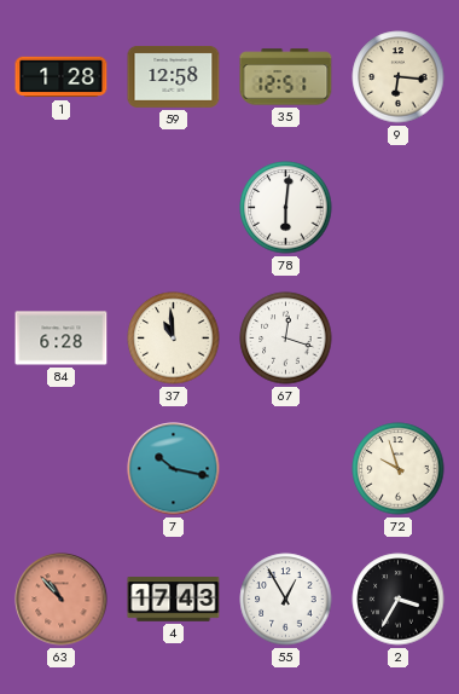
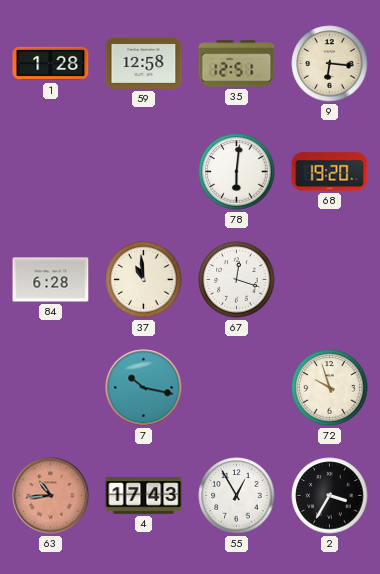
68: none -> 19:20
63: 10:53 -> 10:44
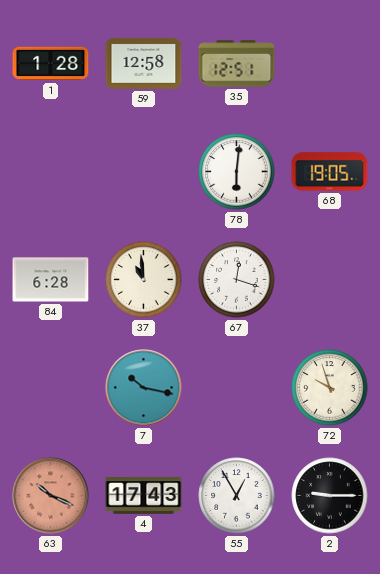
9: 6:16 -> none
68: 19:20 -> 19:05
63: 10:44 -> 10:19
2: 3:35 -> 9:15
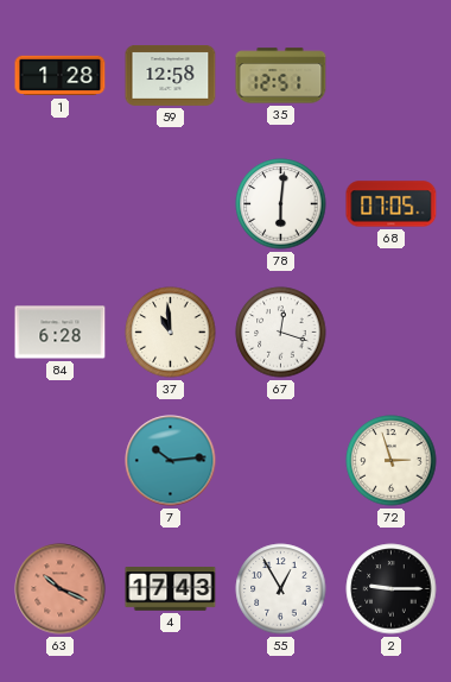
68: 19:05 -> 07:05
7: 10:17 -> 10:14
72: 9:57 -> 2:57
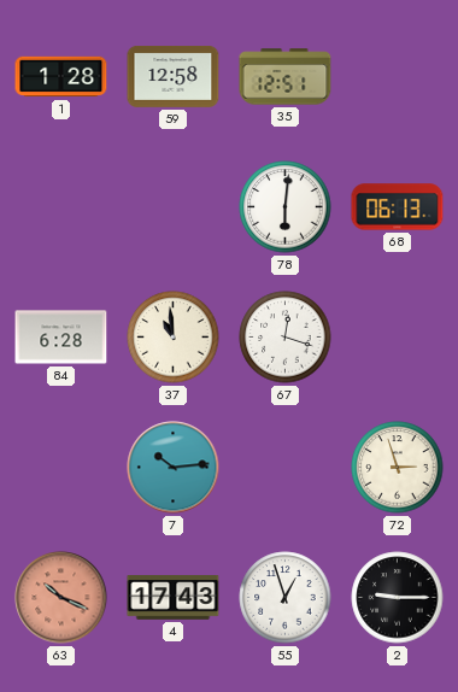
68: 07:05 -> 06:13
55: 12:55 -> 12:57
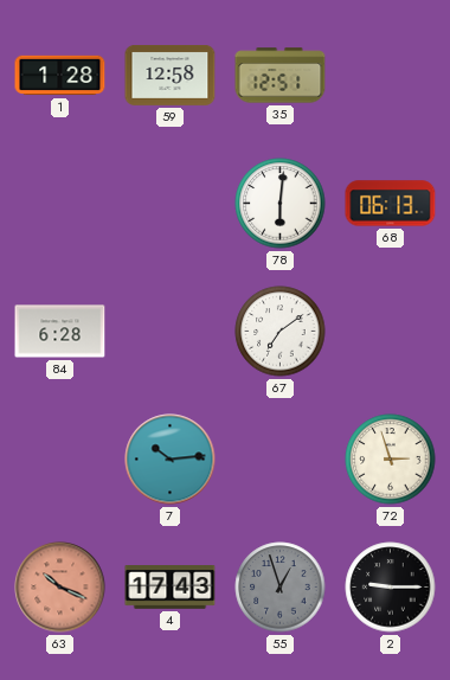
37: 10:59 -> none
67: 12:18 -> 7:09
55 dial: white -> grey
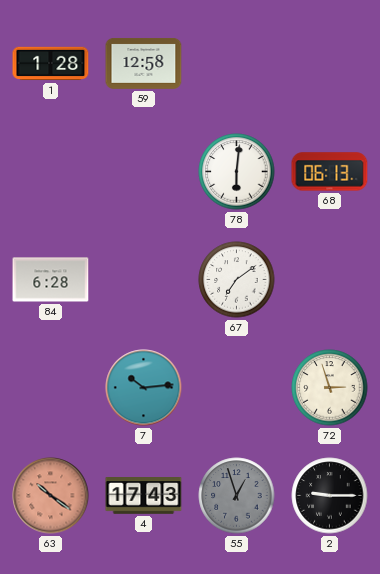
35: 12:51 -> none
63: 10:19 -> 10:21
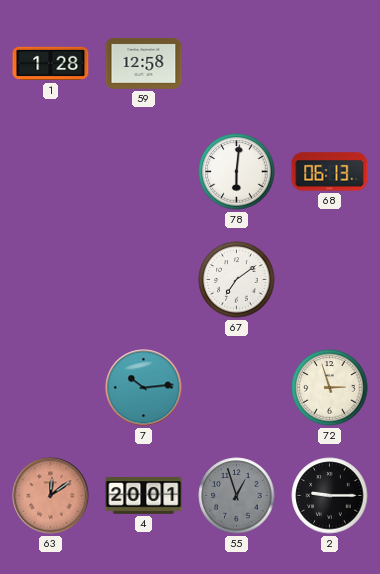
84: 6:28 -> none
63: 10:21 -> 12:09
4: 17:43 -> 20:01
